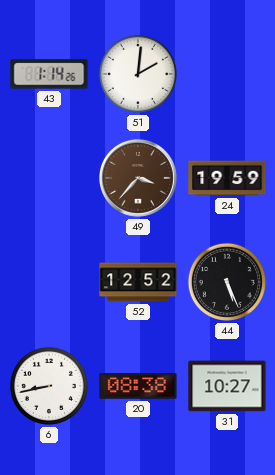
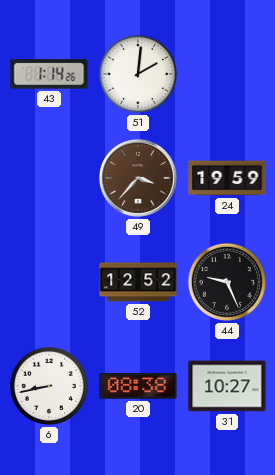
44: 5:26 -> 9:26
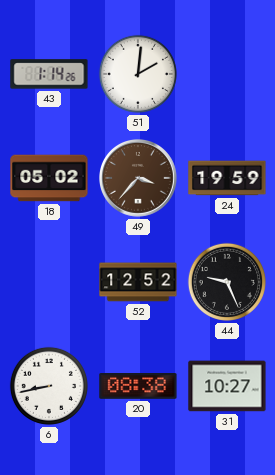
18: none -> 05:02
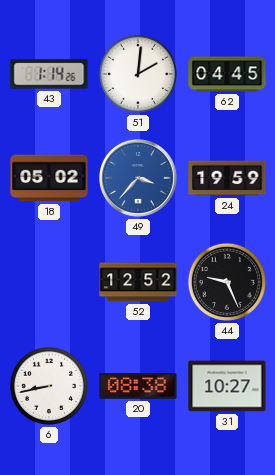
62: none -> 04:45
49 dial: brown -> blue
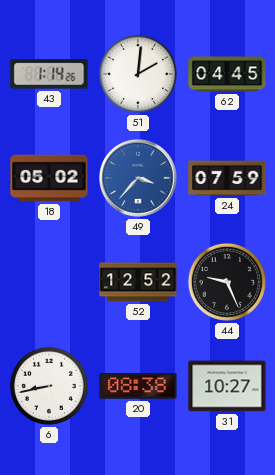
24: 19:59 -> 07:59
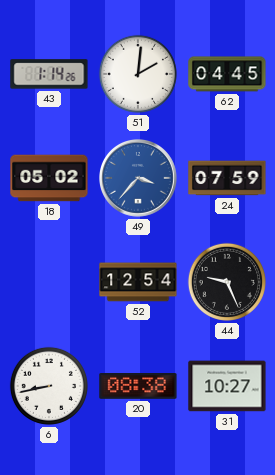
52: 12:52 -> 12:54
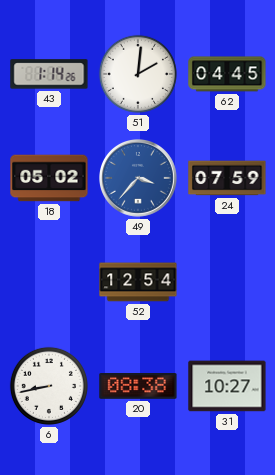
44: 9:26 -> none
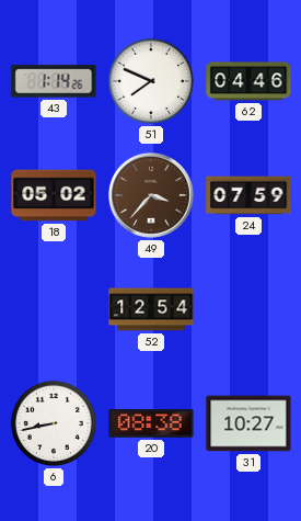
51: 2:01 -> 7:49
62: 04:45 -> 04:46
49 dial: blue -> brown
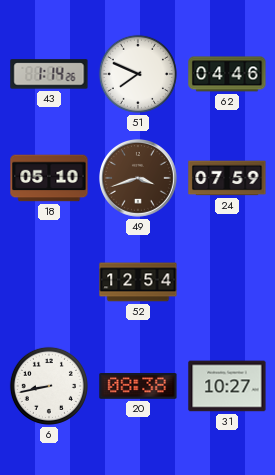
18: 05:02 -> 05:10
49: 3:37 -> 3:42
